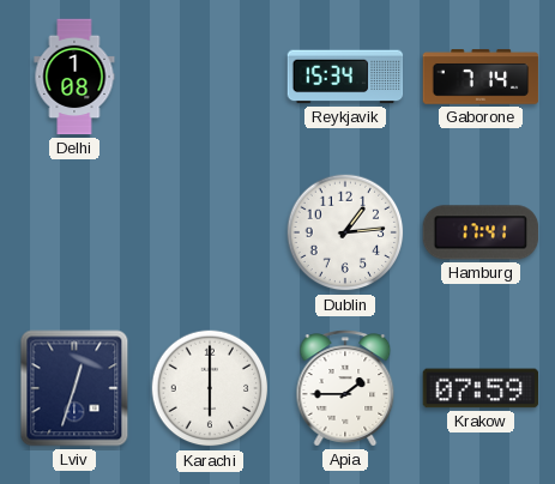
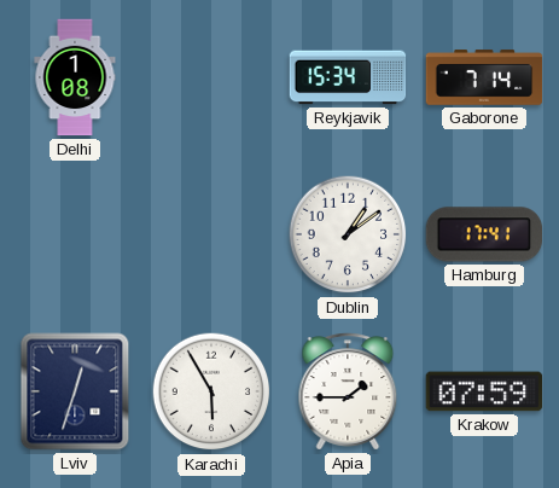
Dublin: 1:14 -> 1:09
Karachi: 6:00 -> 5:55
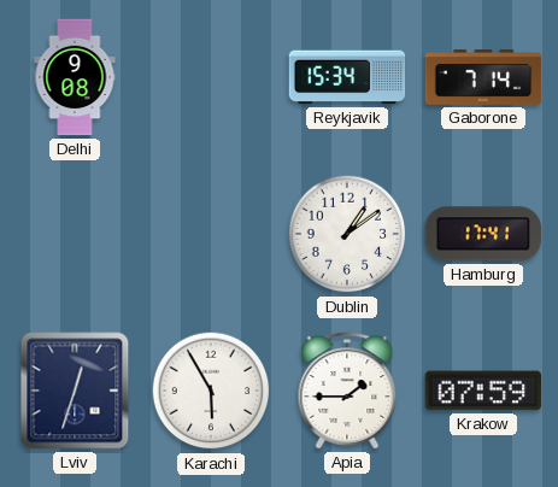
Delhi: 1:08 -> 9:08
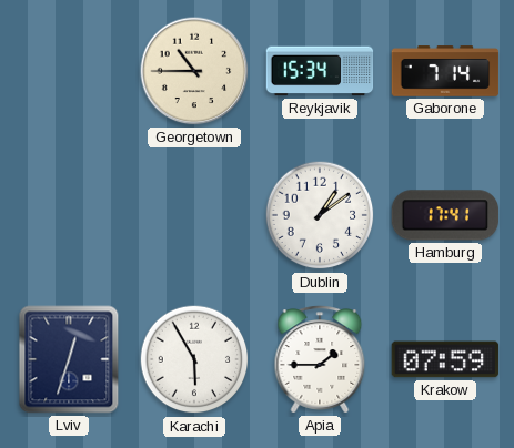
Delhi: 9:08 -> none
Georgetown: none -> 10:45
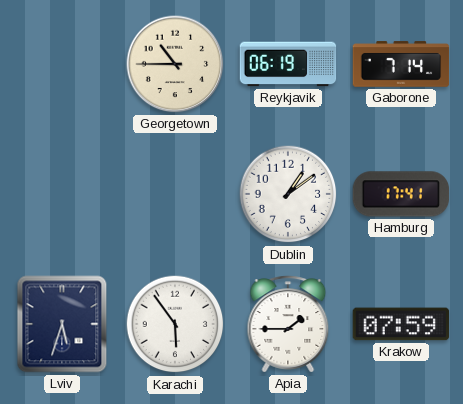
Reykjavik: 15:34 -> 06:19
Lviv: 12:33 -> 5:33
Karachi: 5:55 -> 5:54
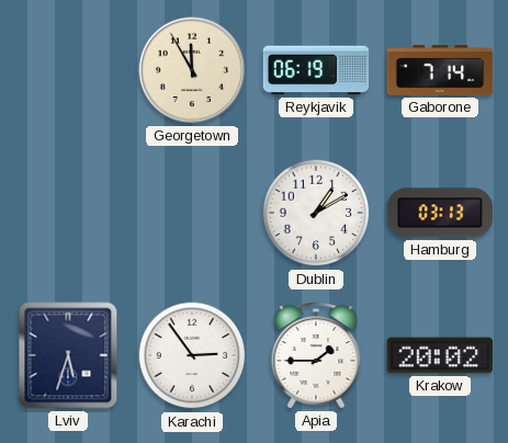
Georgetown: 10:45 -> 11:55
Dublin: 1:09 -> 1:10
Hamburg: 17:41 -> 03:13
Karachi: 5:54 -> 2:54
Krakow: 07:59 -> 20:02
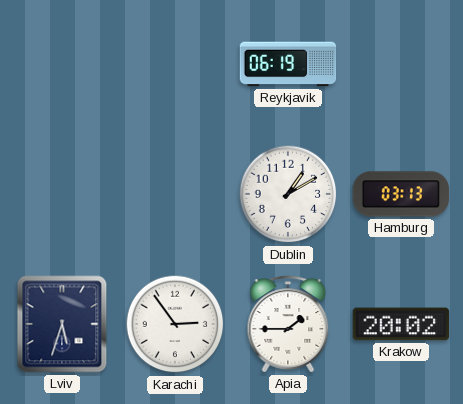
Georgetown: 11:55 -> none
Gaborone: 7:14 -> none
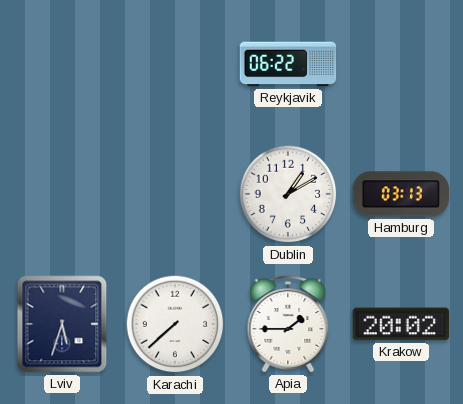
Reykjavik: 06:19 -> 06:22
Karachi: 2:54 -> 7:38
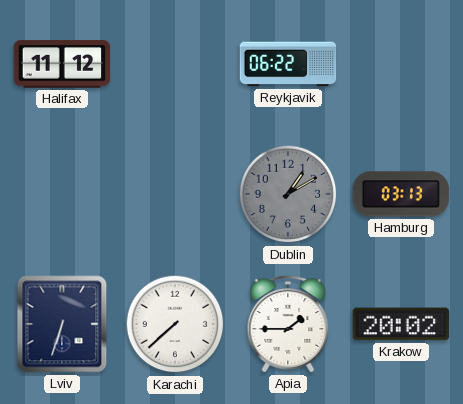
Halifax: none -> 11:12
Dublin dial: white -> grey
Lviv: 5:33 -> 6:33
